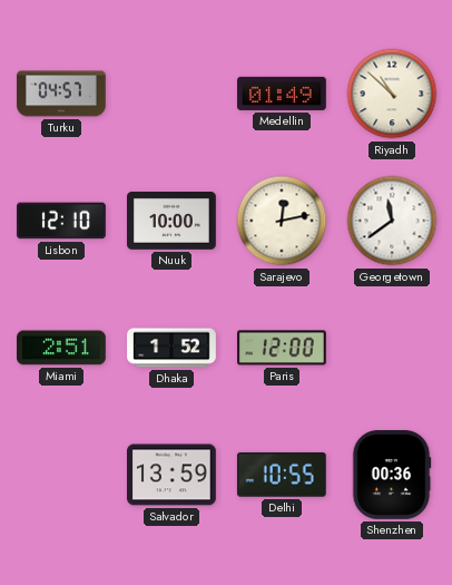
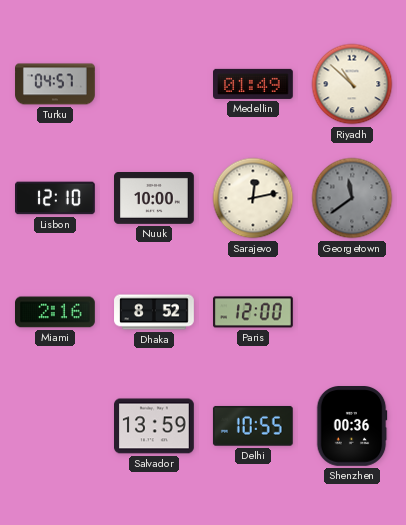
Georgetown dial: white -> grey
Miami: 2:51 -> 2:16
Dhaka: 1:52 -> 8:52
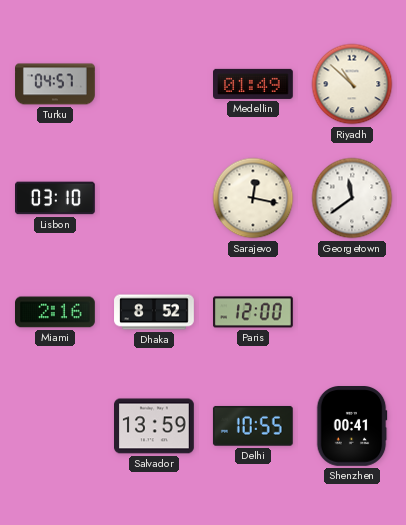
Lisbon: 12:10 -> 03:10
Nuuk: 10:00 -> none
Sarajevo: 12:13 -> 12:17
Georgetown dial: grey -> white
Shenzhen: 00:36 -> 00:41
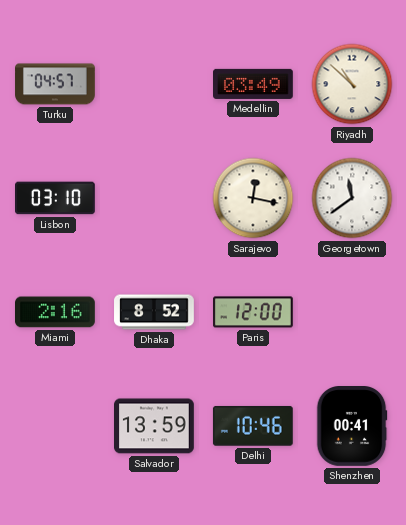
Medellin: 01:49 -> 03:49
Delhi: 10:55 -> 10:46
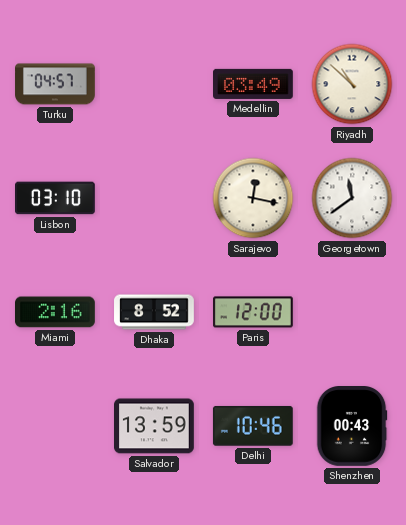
Shenzhen: 00:41 -> 00:43
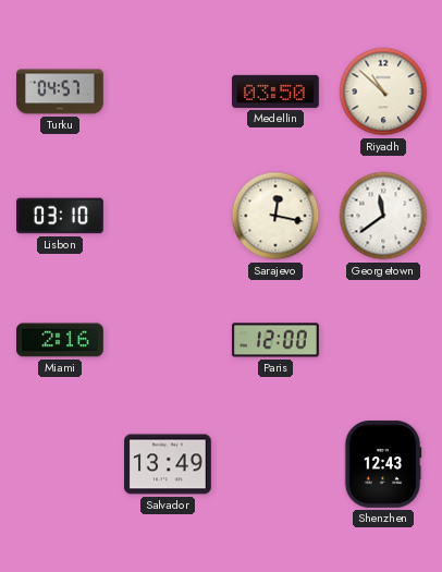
Medellin: 03:49 -> 03:50
Dhaka: 8:52 -> none
Salvador: 13:59 -> 13:49
Delhi: 10:46 -> none
Shenzhen: 00:43 -> 12:43
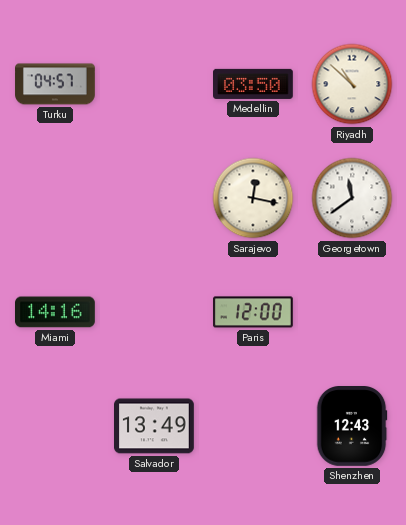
Lisbon: 03:10 -> none
Miami: 2:16 -> 14:16
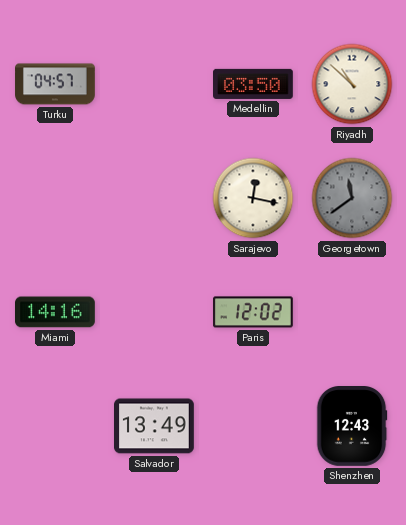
Georgetown dial: white -> grey
Paris: 12:00 -> 12:02
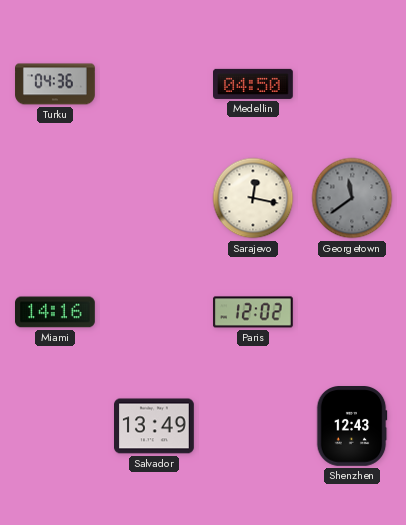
Turku: 04:57 -> 04:36
Medellin: 03:50 -> 04:50
Riyadh: 10:52 -> none
